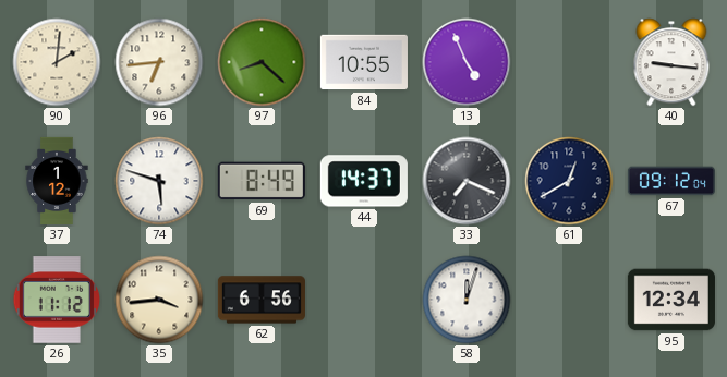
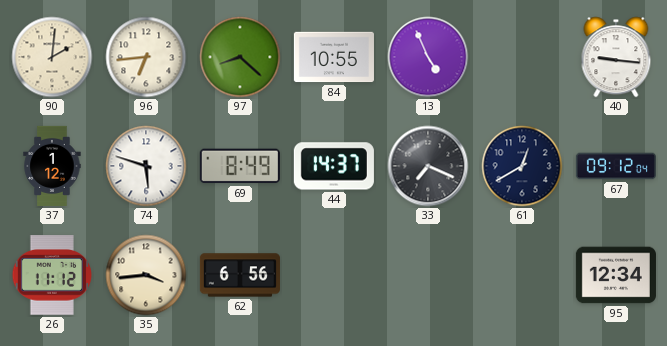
58: 12:03 -> none
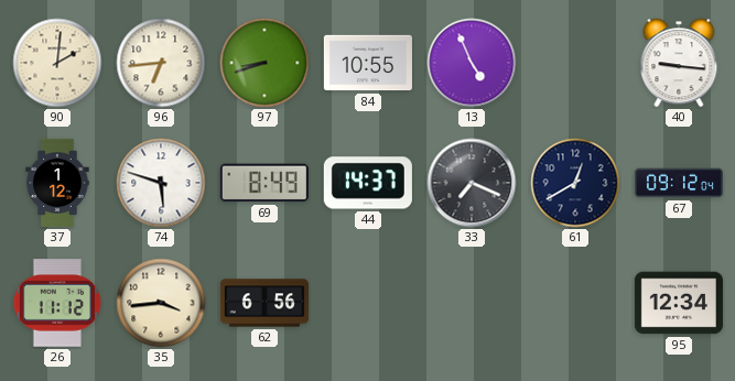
97: 8:22 -> 8:42
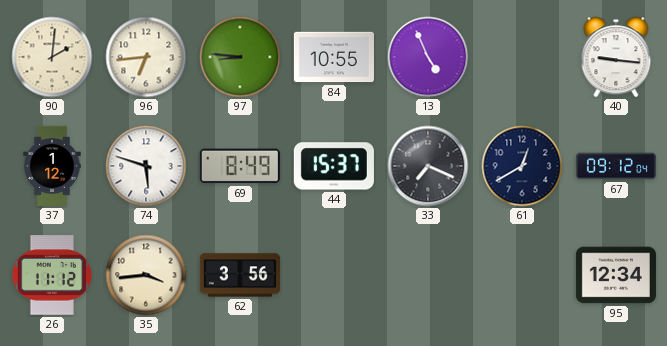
97: 8:42 -> 8:46
44: 14:37 -> 15:37
62: 6:56 -> 3:56
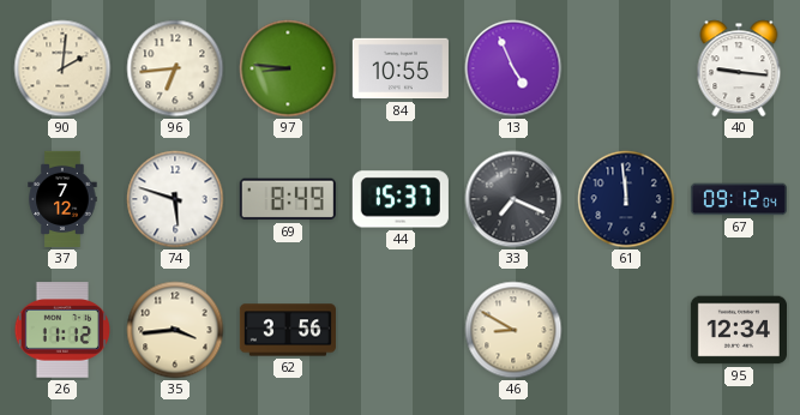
37: 1:12 -> 7:12
61: 12:40 -> 11:59
46: none -> 8:50
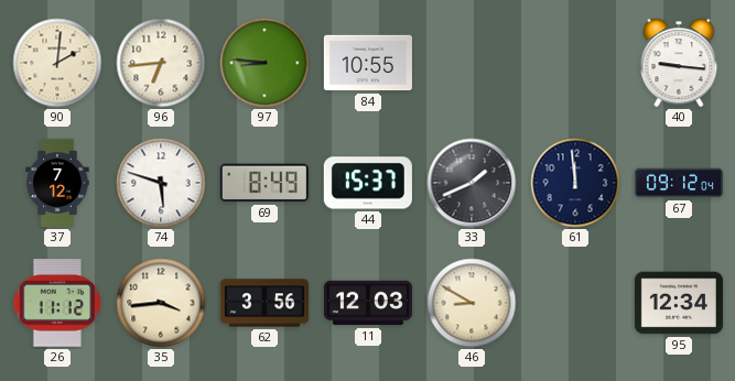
13: 4:56 -> none
33: 7:19 -> 1:41
11: none -> 12:03
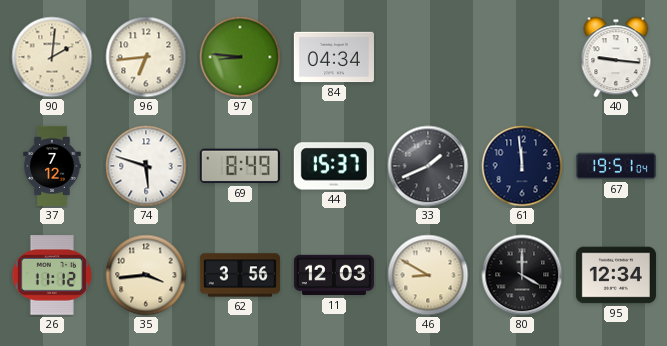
84: 10:55 -> 04:34
67: 09:12 -> 19:51
80: none -> 4:00
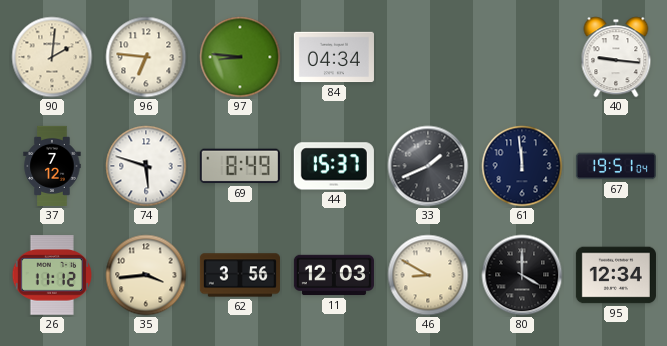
96: 6:44 -> 6:46
